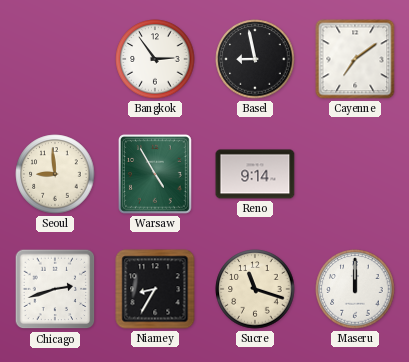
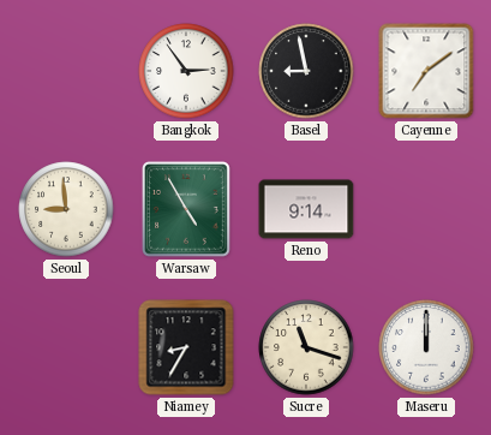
Chicago: 2:42 -> none
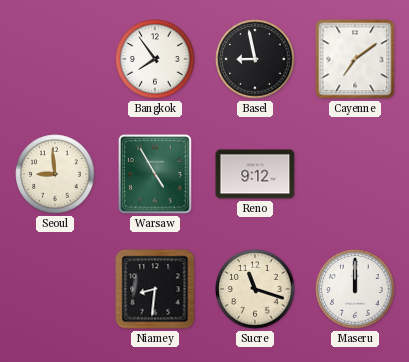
Bangkok: 2:54 -> 7:54
Reno: 9:14 -> 9:12
Niamey: 8:35 -> 8:31
